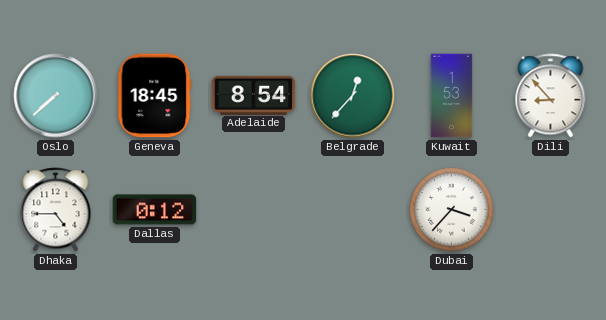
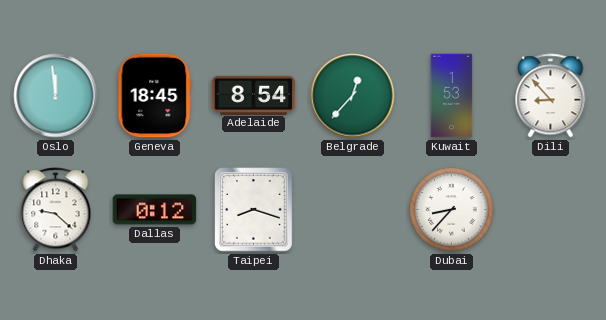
Oslo: 7:38 -> 11:59
Dhaka: 4:45 -> 9:22
Taipei: none -> 8:18
Dubai: 3:37 -> 8:37
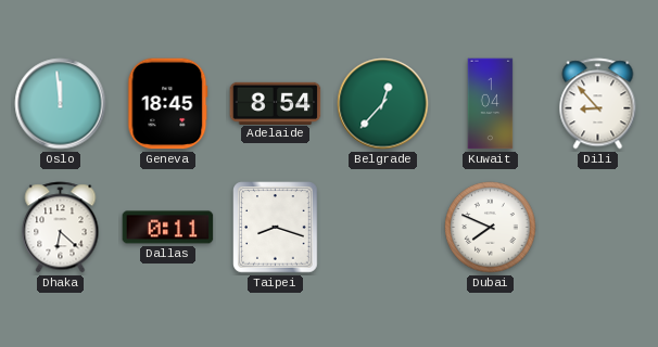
Kuwait: 1:53 -> 1:04
Dhaka: 9:22 -> 6:22
Dallas: 0:12 -> 0:11
Dubai: 8:37 -> 7:49
